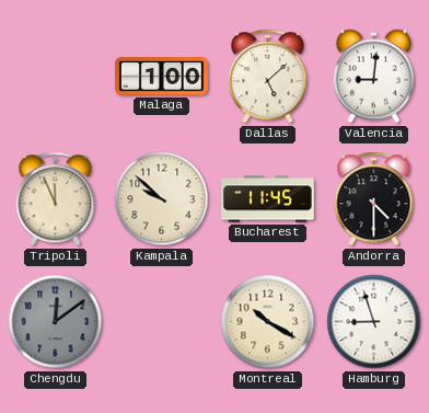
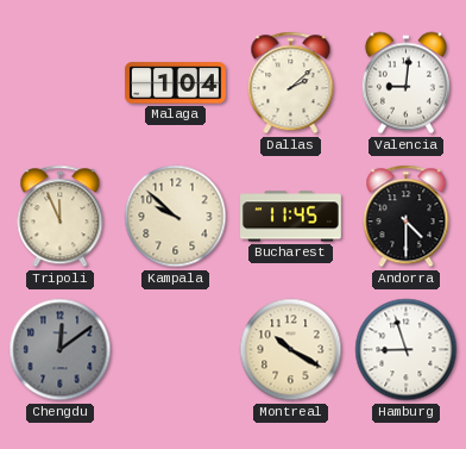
Malaga: 1:00 -> 1:04
Dallas: 5:08 -> 2:08
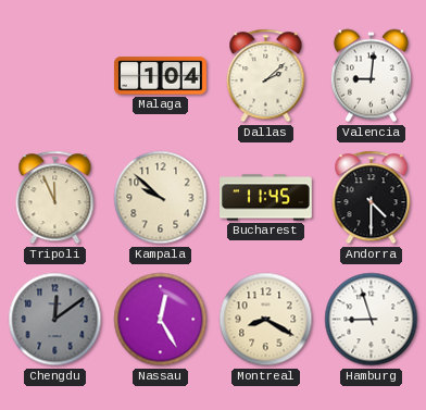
Nassau: none -> 12:25
Montreal: 10:20 -> 8:20
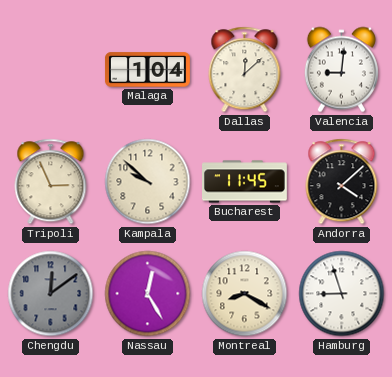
Dallas: 2:08 -> 12:08
Tripoli: 11:56 -> 2:56
Andorra: 4:30 -> 4:08
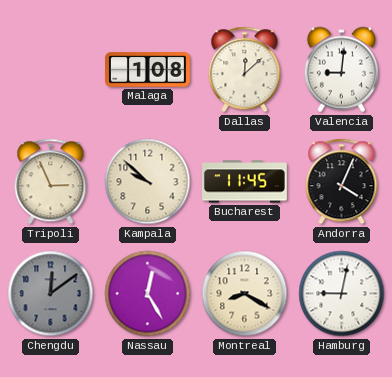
Malaga: 1:04 -> 1:08
Andorra: 4:08 -> 4:04
Hamburg: 8:57 -> 9:02
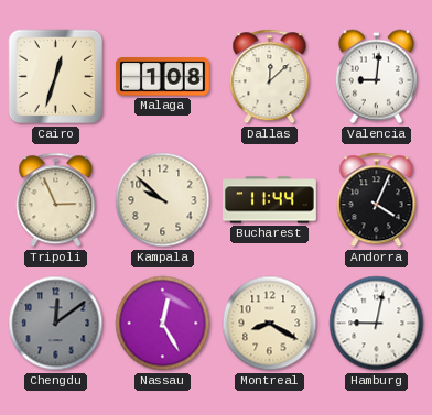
Cairo: none -> 12:33
Bucharest: 11:45 -> 11:44
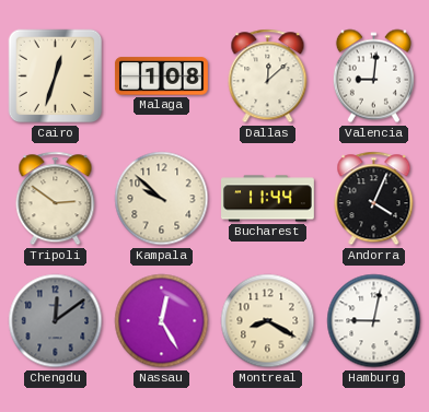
Tripoli: 2:56 -> 2:51
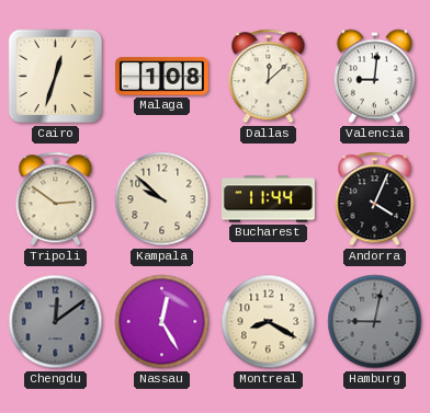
Hamburg dial: white -> grey
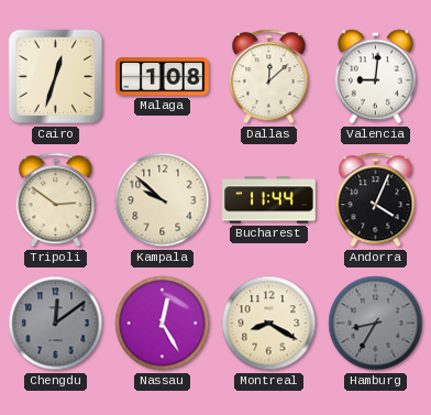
Hamburg: 9:02 -> 8:35
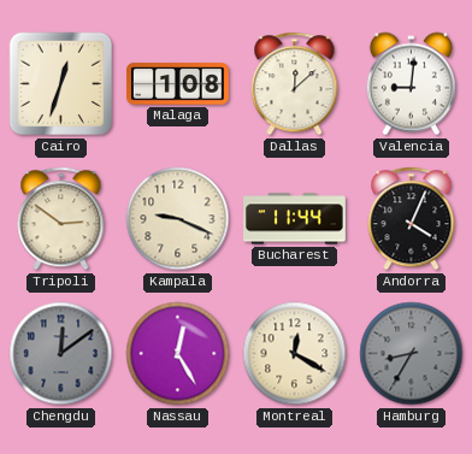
Kampala: 9:52 -> 9:19
Montreal: 8:20 -> 12:20
